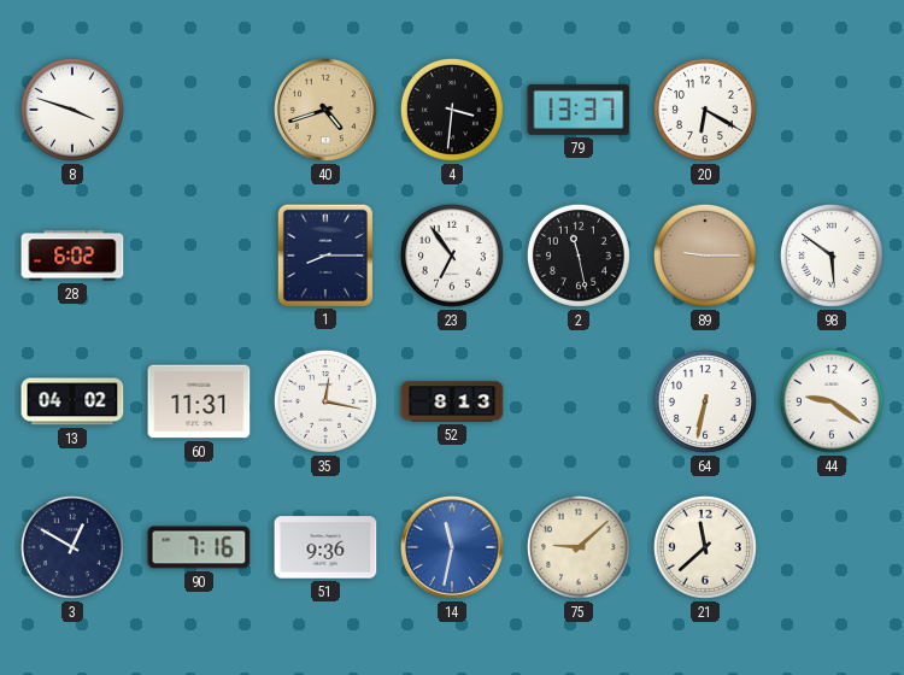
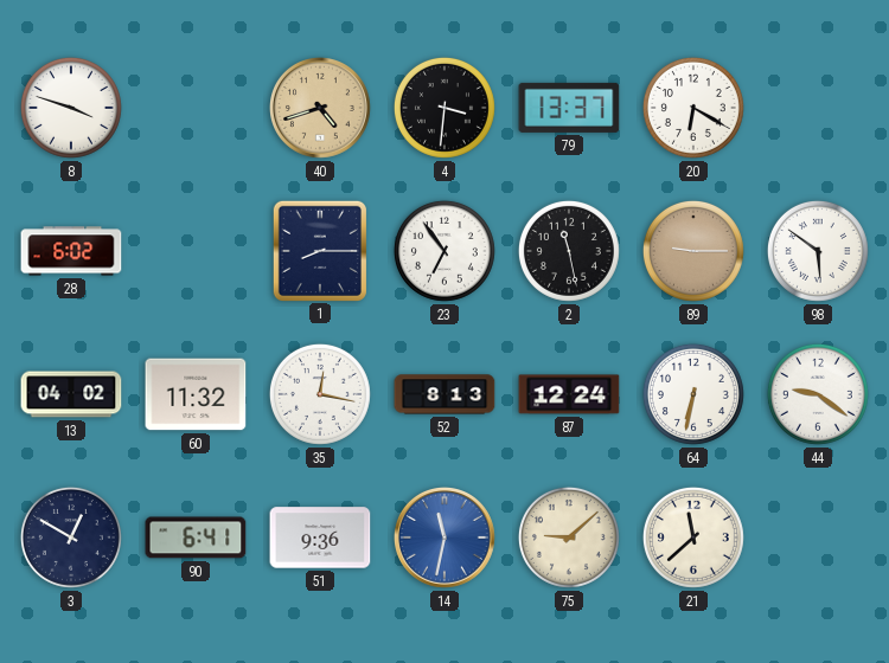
60: 11:31 -> 11:32
87: none -> 12:24
90: 7:16 -> 6:41
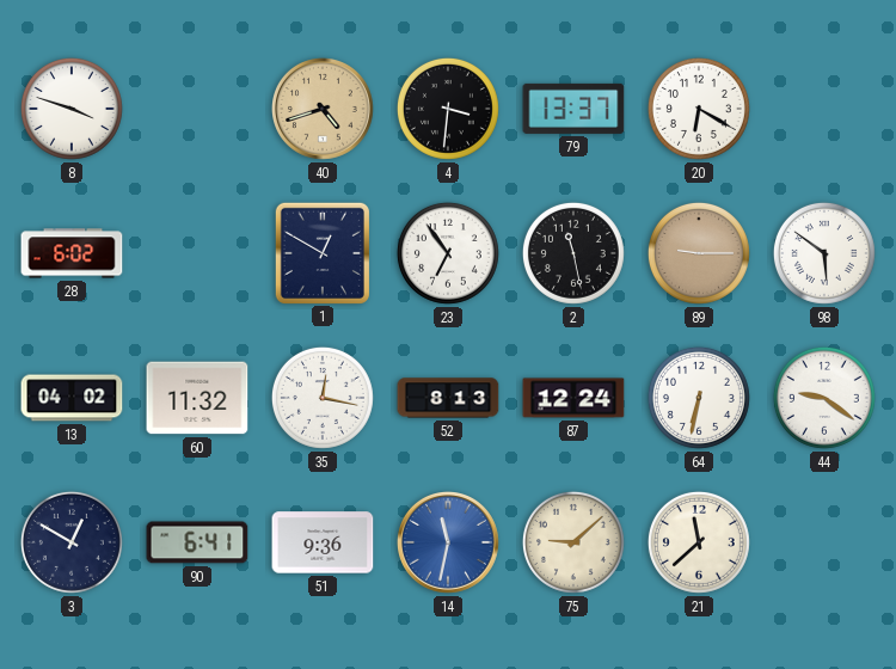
1: 8:15 -> 12:50
